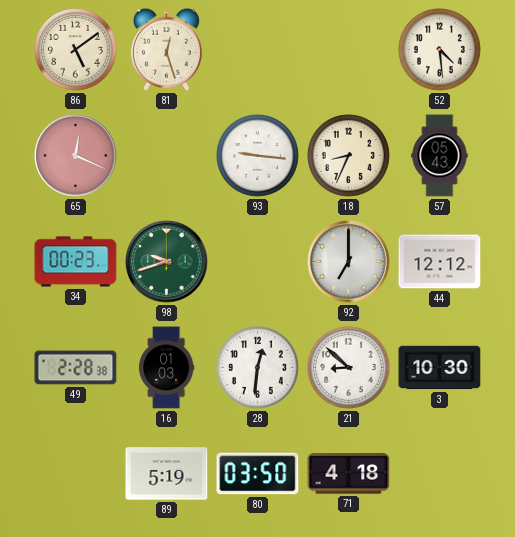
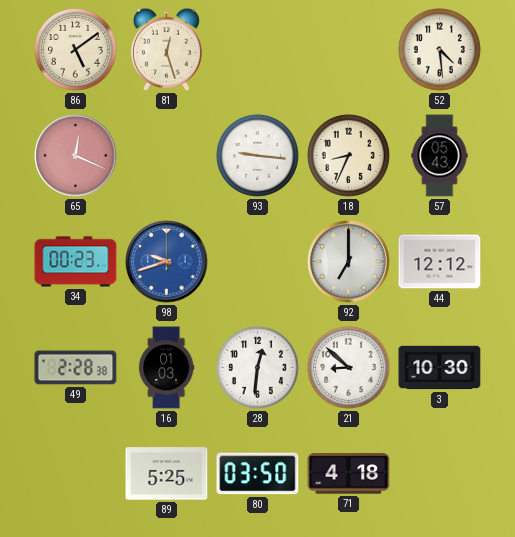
98 dial: green -> blue
89: 5:19 -> 5:25
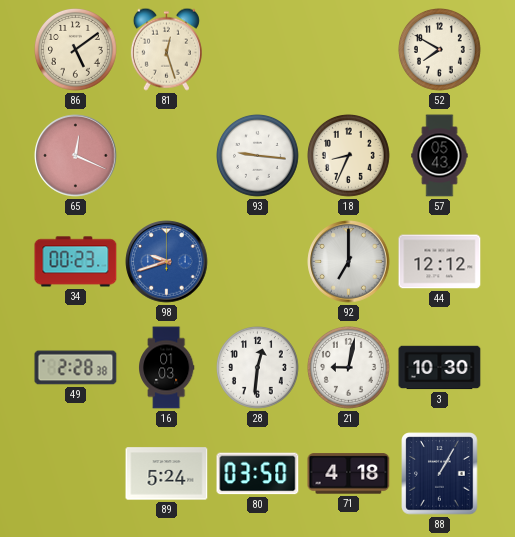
52: 4:29 -> 7:50
21: 8:52 -> 9:02
89: 5:25 -> 5:24
88: none -> 1:05
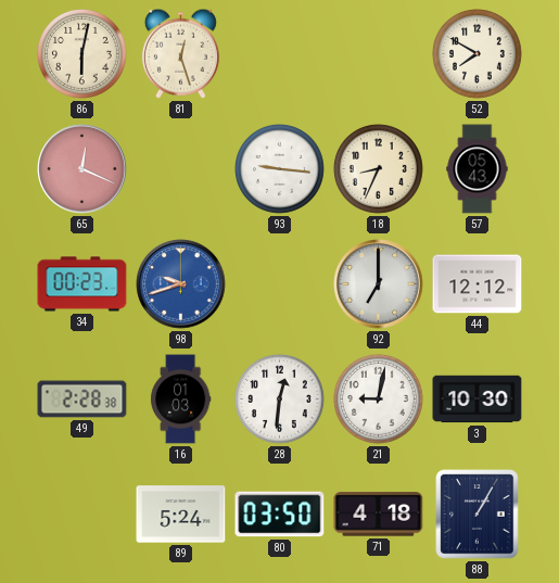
86: 5:09 -> 6:02
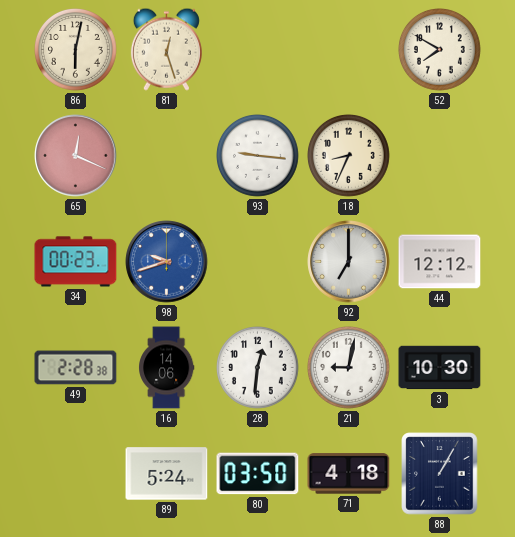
57: 05:43 -> none
16: 01:03 -> 14:06
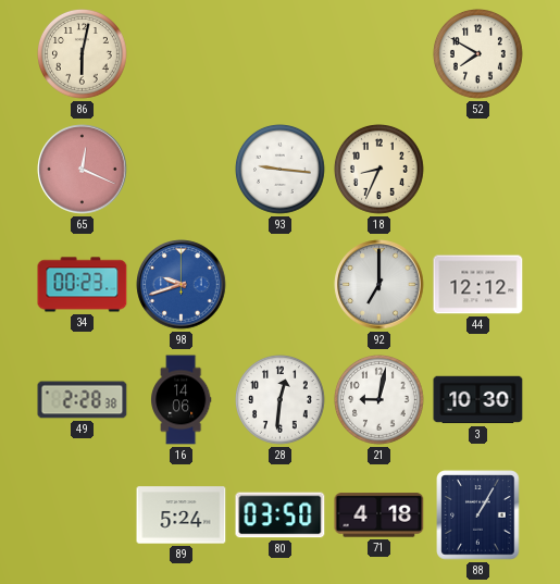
81: 12:27 -> none
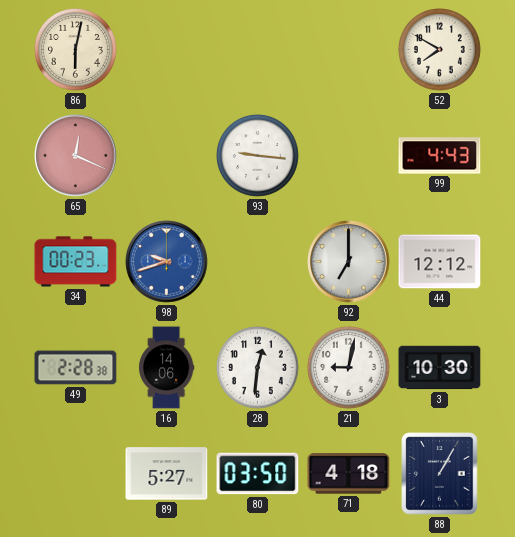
18: 8:34 -> none
99: none -> 4:43
89: 5:24 -> 5:27
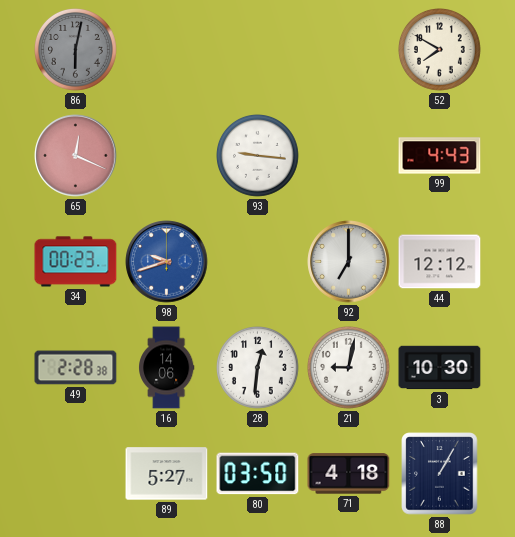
86 dial: cream -> grey
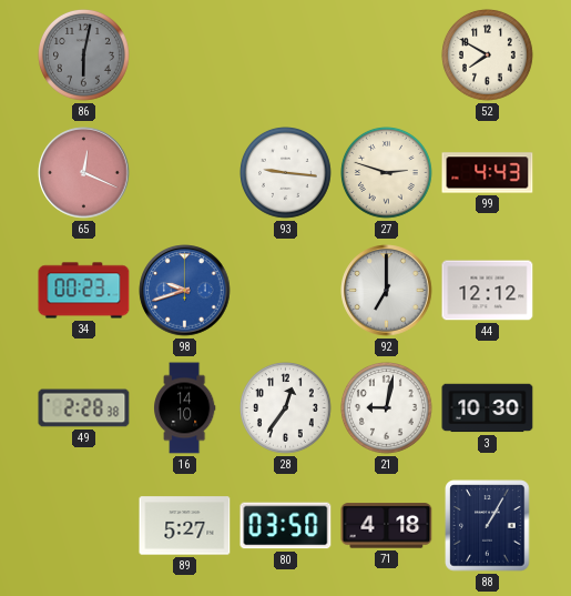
27: none -> 2:48
16: 14:06 -> 14:10
28: 12:31 -> 12:36
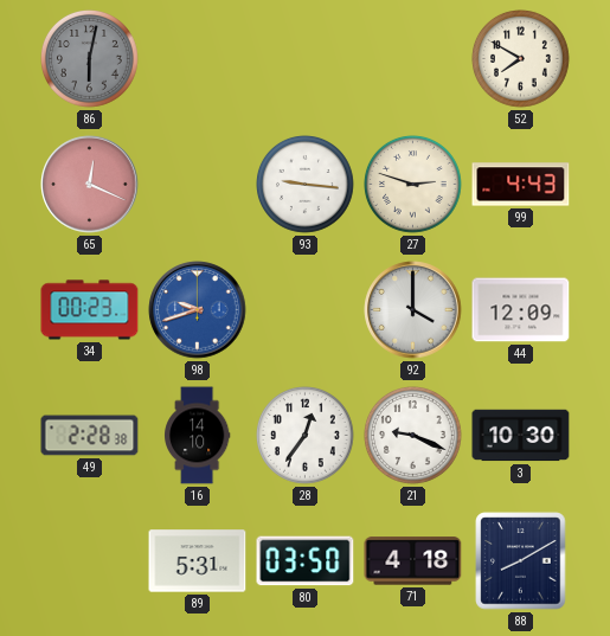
92: 7:00 -> 4:00
44: 12:12 -> 12:09
21: 9:02 -> 9:19
89: 5:27 -> 5:31
88: 1:05 -> 8:10
